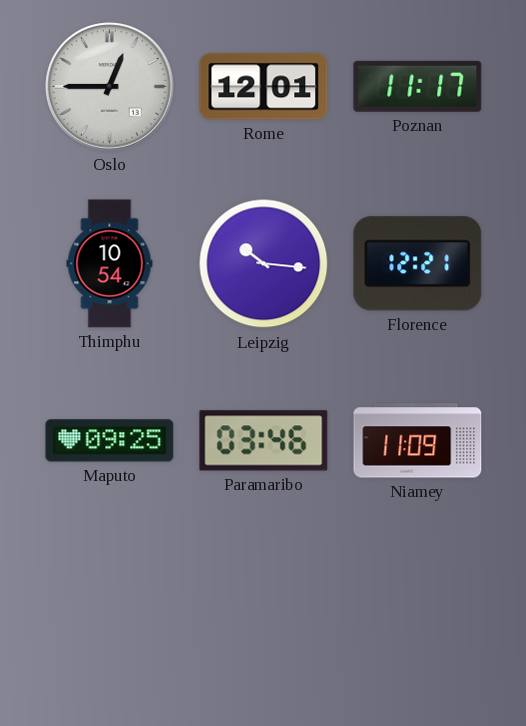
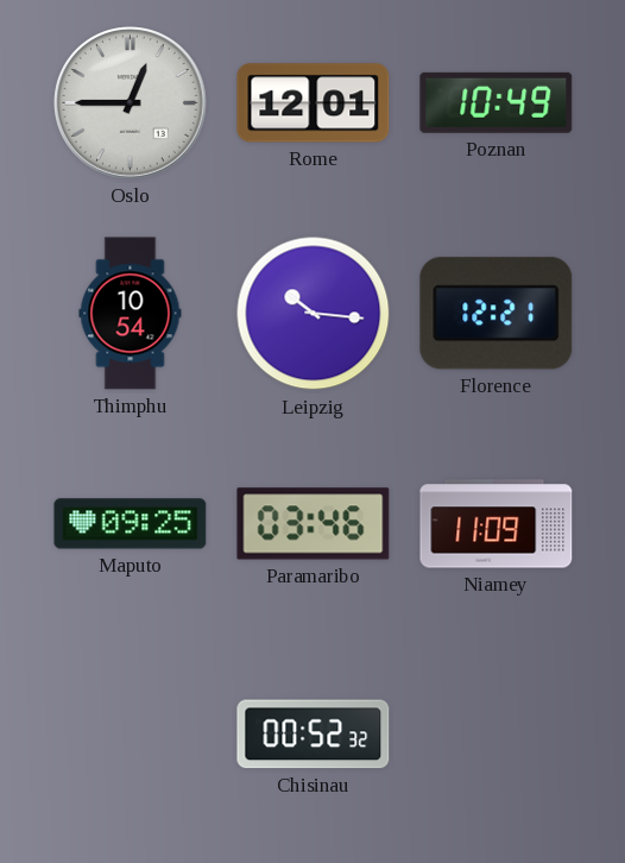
Poznan: 11:17 -> 10:49
Chisinau: none -> 00:52
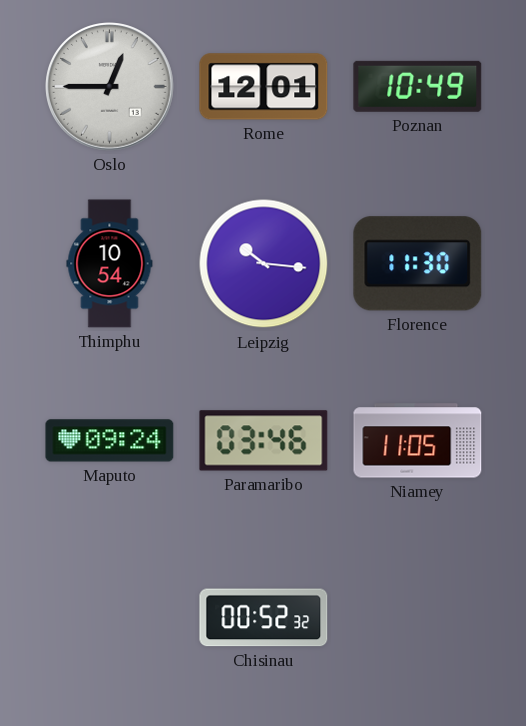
Florence: 12:21 -> 11:30
Maputo: 09:25 -> 09:24
Niamey: 11:09 -> 11:05
